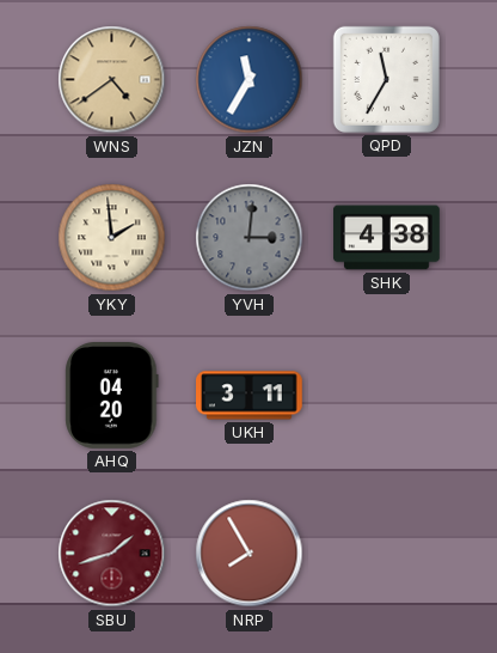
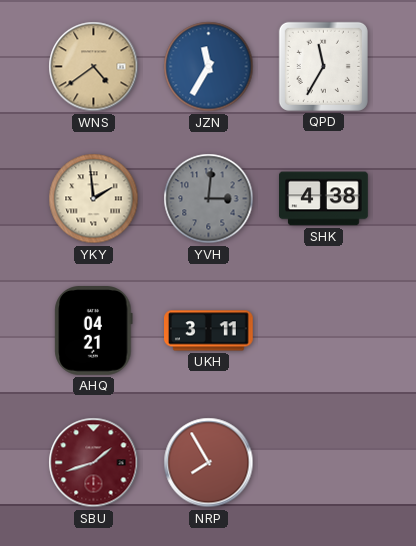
AHQ: 04:20 -> 04:21
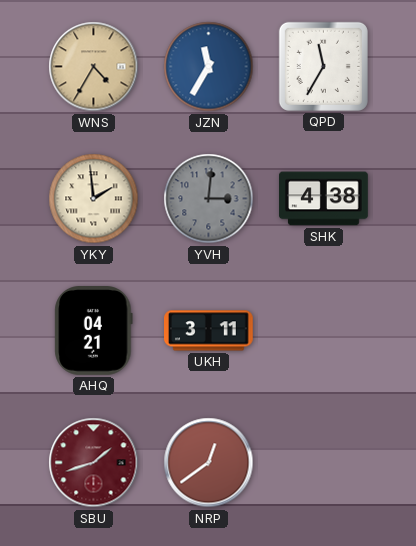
WNS: 4:39 -> 4:35
NRP: 7:55 -> 12:39
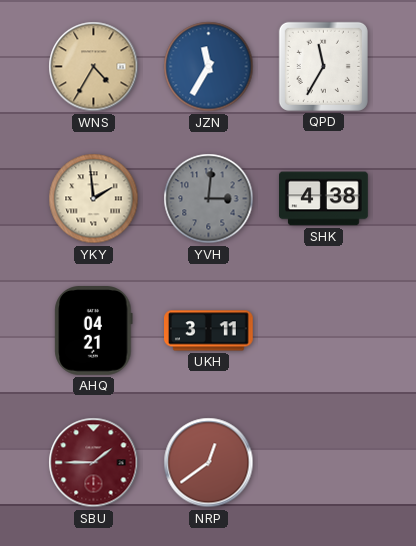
SBU: 1:42 -> 1:45
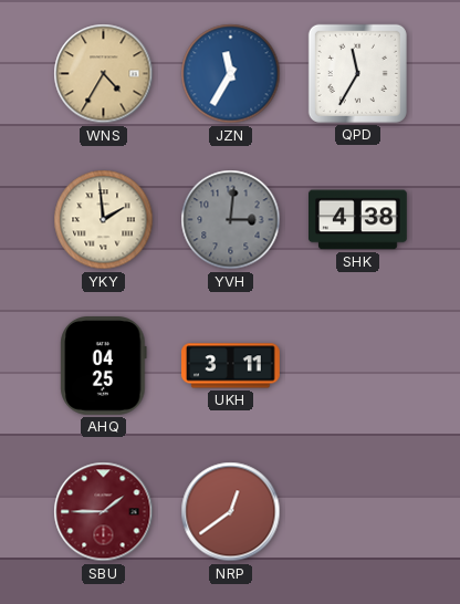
AHQ: 04:21 -> 04:25
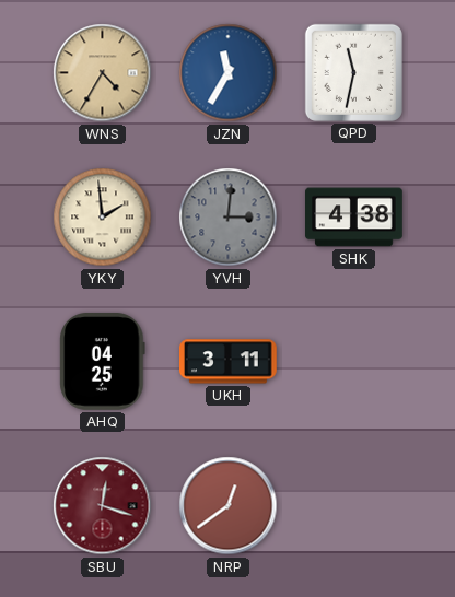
QPD: 11:35 -> 11:32
SBU: 1:45 -> 12:18
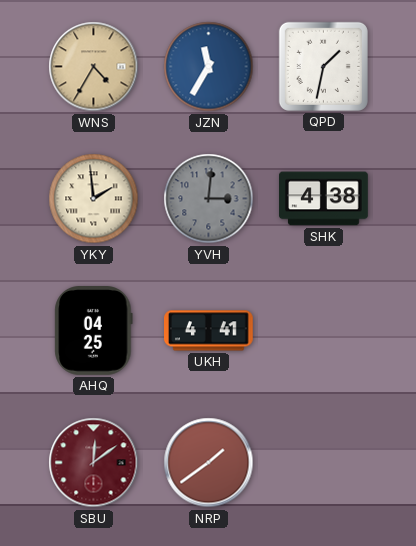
QPD: 11:32 -> 1:32
UKH: 3:11 -> 4:41
SBU: 12:18 -> 12:09
NRP: 12:39 -> 1:39
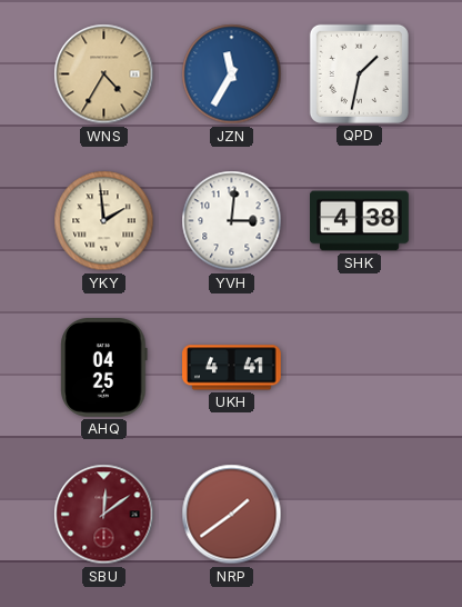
YVH dial: grey -> white
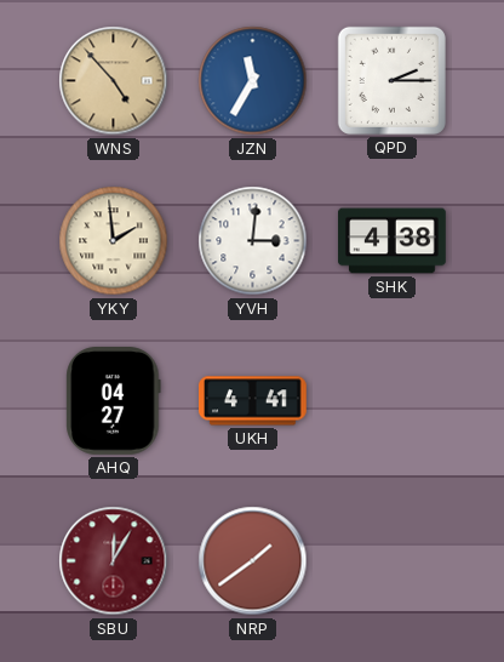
WNS: 4:35 -> 4:53
QPD: 1:32 -> 2:15
AHQ: 04:25 -> 04:27
SBU: 12:09 -> 12:05
